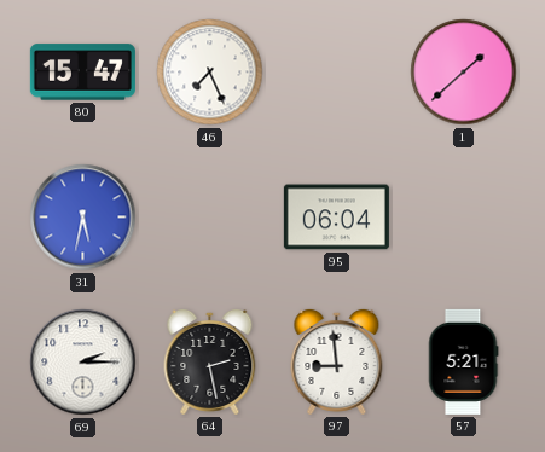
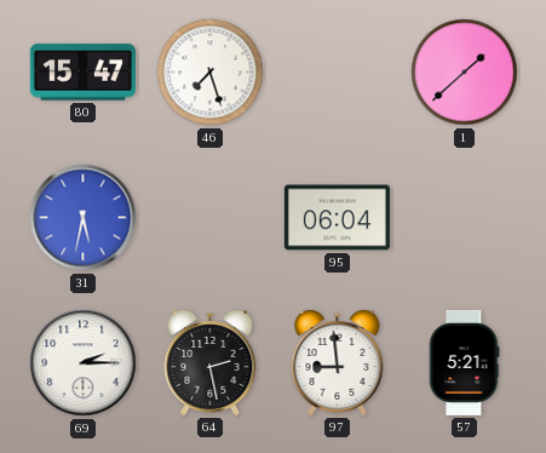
46: 7:26 -> 7:27
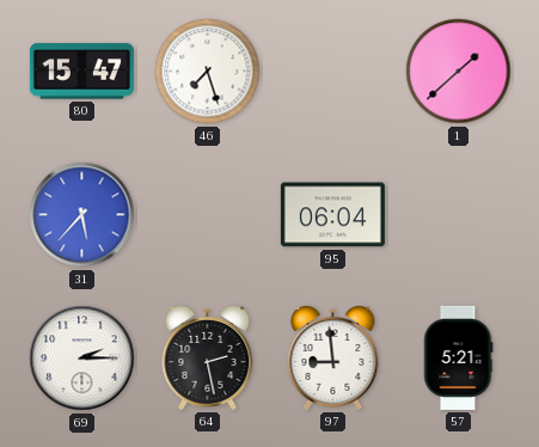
31: 5:32 -> 5:37
